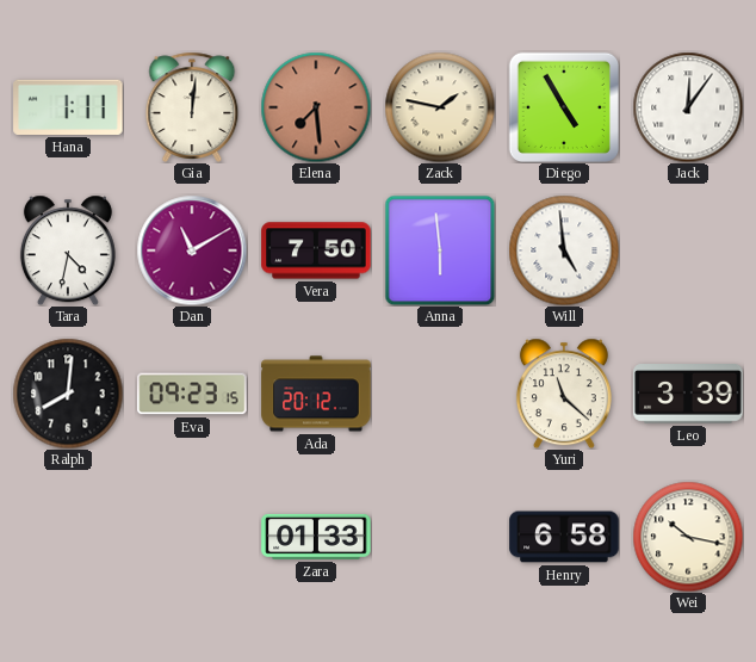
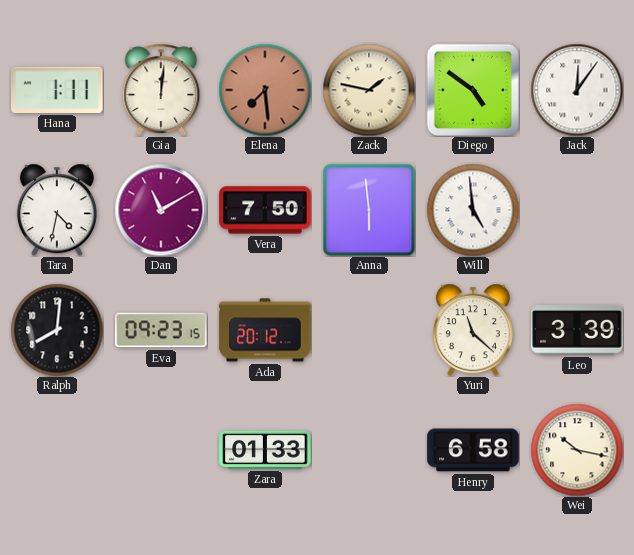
Diego: 4:55 -> 4:51
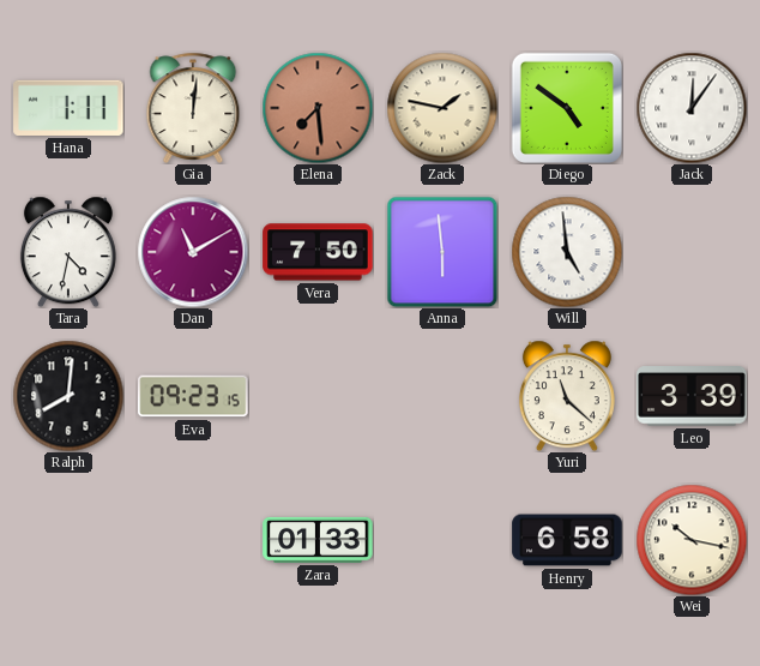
Ada: 20:12 -> none
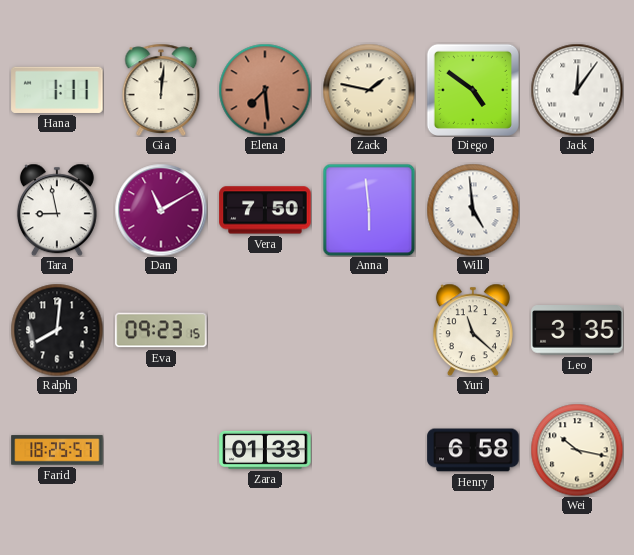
Tara: 4:32 -> 8:58
Leo: 3:39 -> 3:35
Farid: none -> 18:25
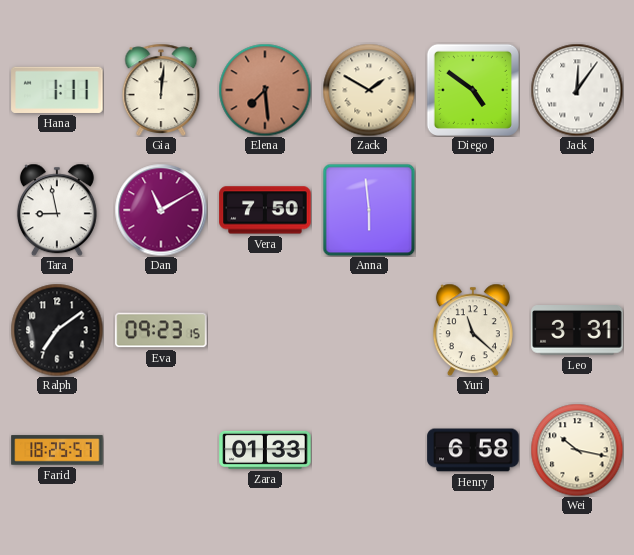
Zack: 1:47 -> 1:50
Will: 4:59 -> none
Ralph: 8:01 -> 7:09
Leo: 3:35 -> 3:31
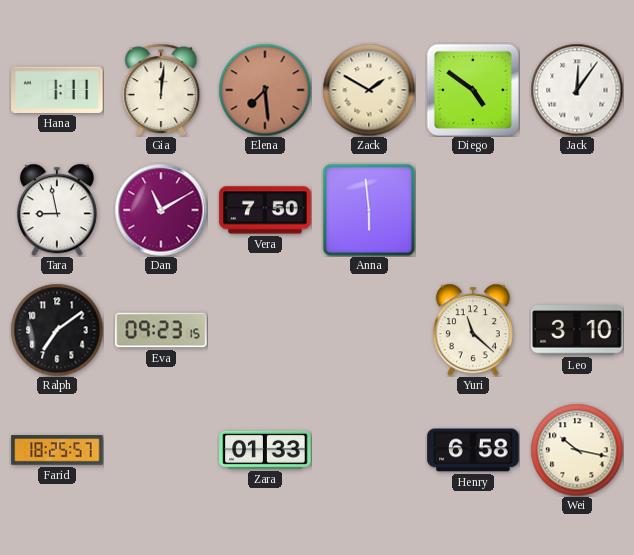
Leo: 3:31 -> 3:10
